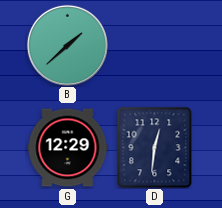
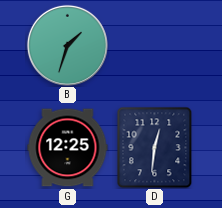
B: 1:38 -> 1:33
G: 12:29 -> 12:25
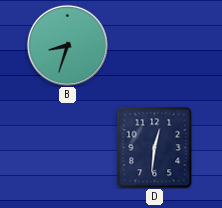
B: 1:33 -> 8:33
G: 12:25 -> none
